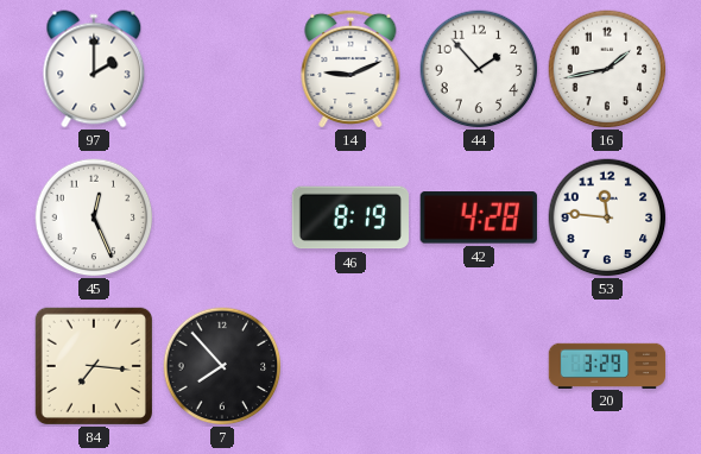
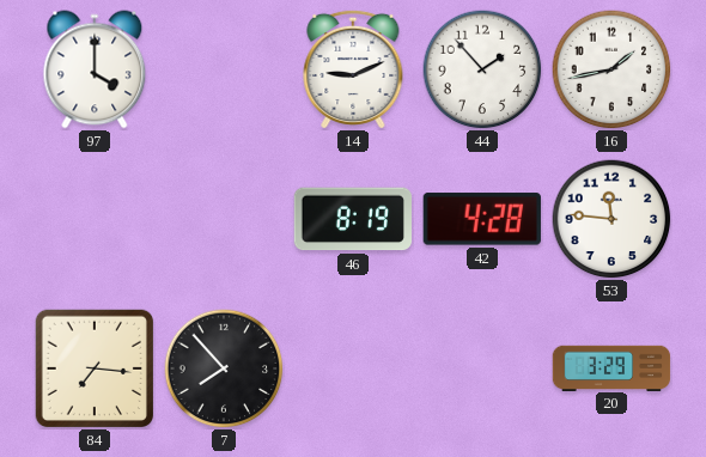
97: 2:00 -> 4:00
45: 12:26 -> none
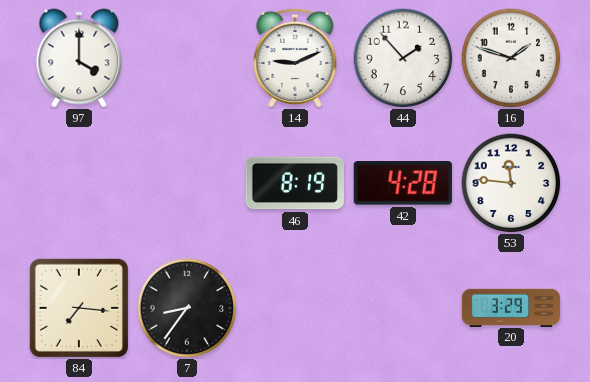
16: 1:43 -> 1:48
7: 7:53 -> 8:36
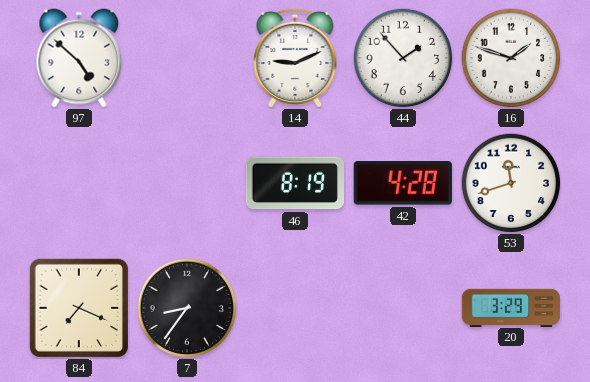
97: 4:00 -> 4:52
53: 11:46 -> 11:42
84: 7:16 -> 7:19
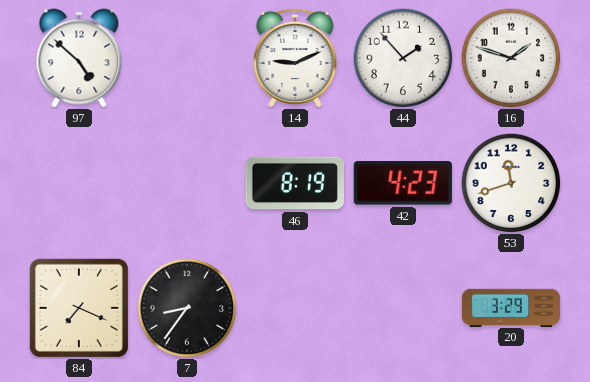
42: 4:28 -> 4:23
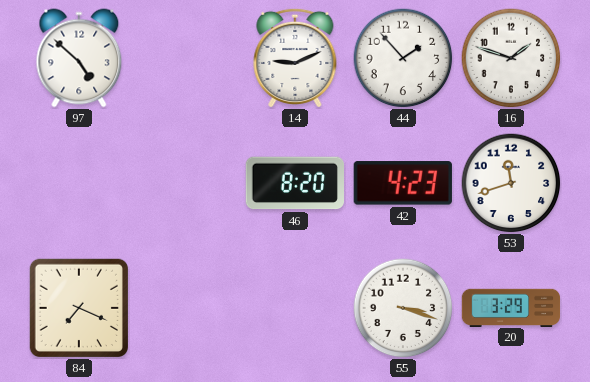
46: 8:19 -> 8:20
7: 8:36 -> none
55: none -> 3:18
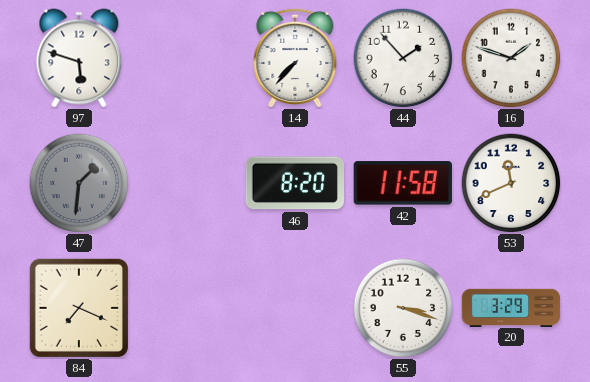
97: 4:52 -> 5:48
14: 9:11 -> 7:37
47: none -> 1:31
42: 4:23 -> 11:58
53: 11:42 -> 11:41
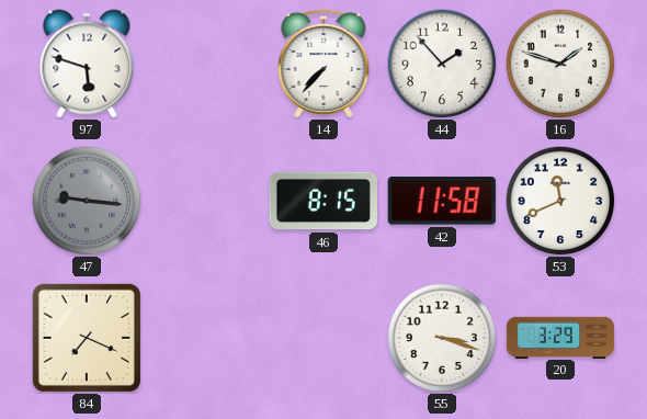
47: 1:31 -> 9:16
46: 8:20 -> 8:15
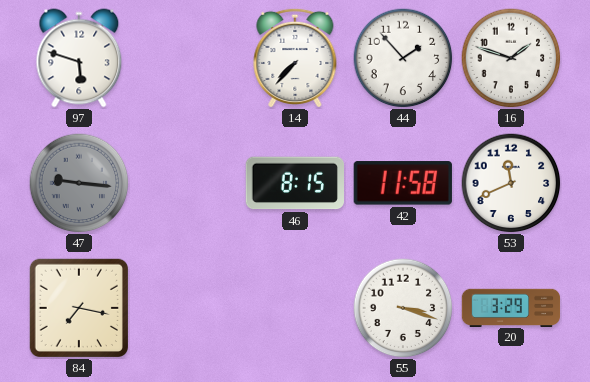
84: 7:19 -> 7:17
